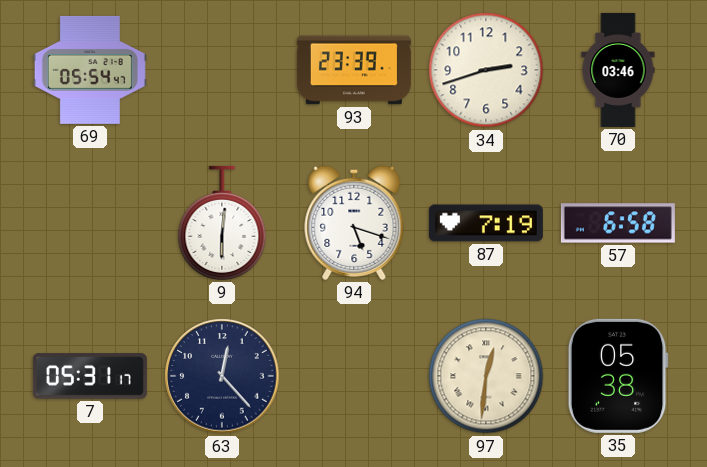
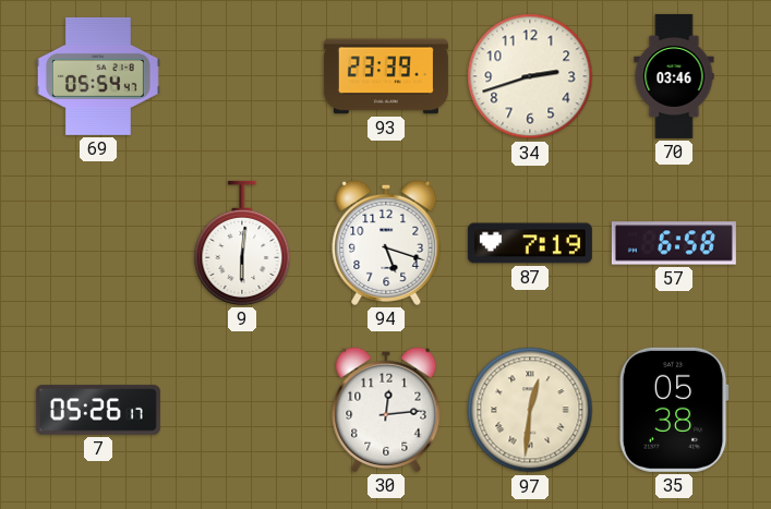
7: 05:31 -> 05:26
63: 12:23 -> none
30: none -> 12:14
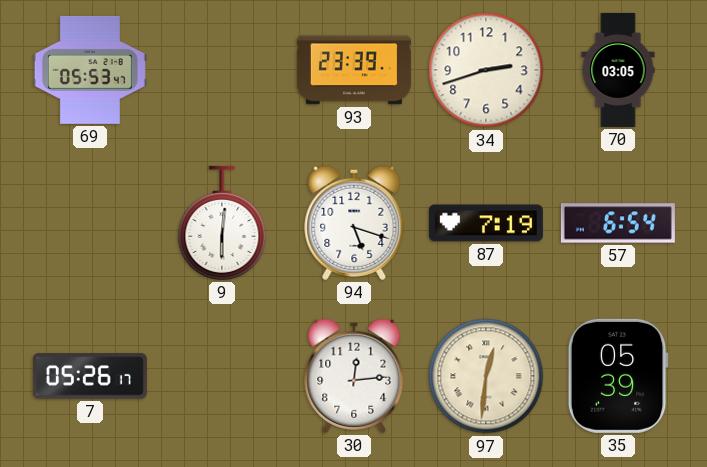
69: 05:54 -> 05:53
70: 03:46 -> 03:05
57: 6:58 -> 6:54
35: 05:38 -> 05:39
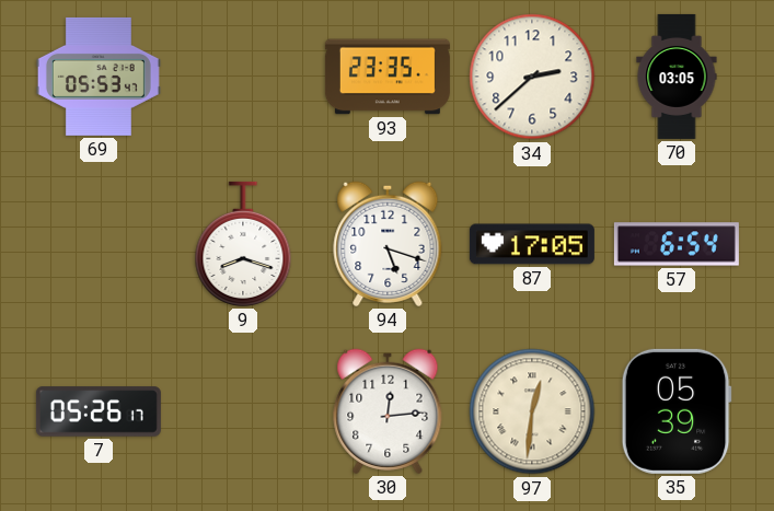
93: 23:39 -> 23:35
34: 2:42 -> 2:38
9: 6:01 -> 8:18
87: 7:19 -> 17:05
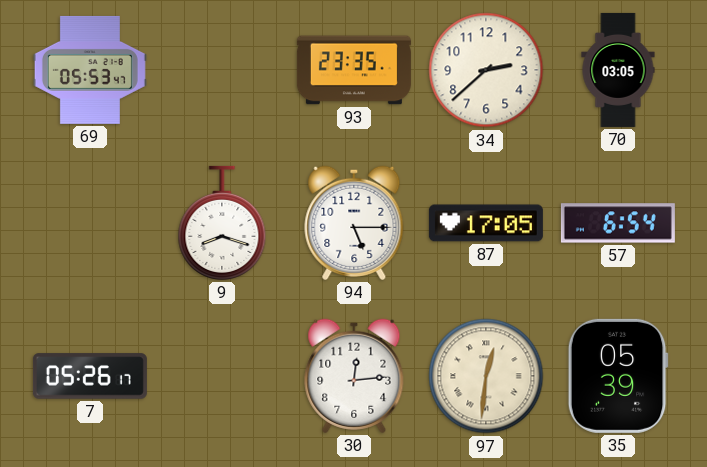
94: 5:18 -> 5:15
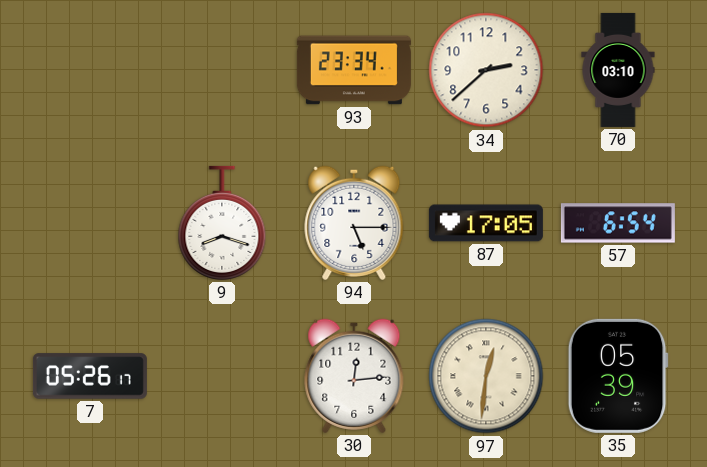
69: 05:53 -> none
93: 23:35 -> 23:34
70: 03:05 -> 03:10
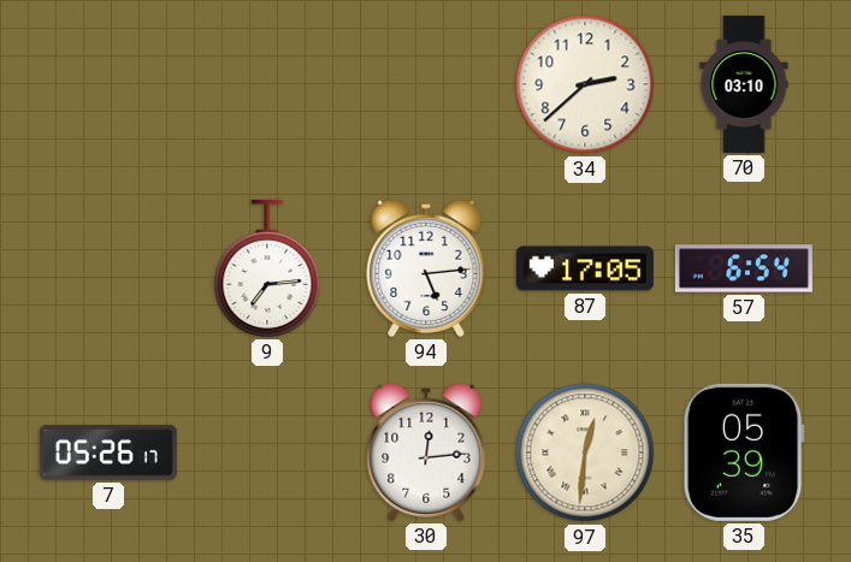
93: 23:34 -> none
9: 8:18 -> 7:14
94: 5:15 -> 5:14
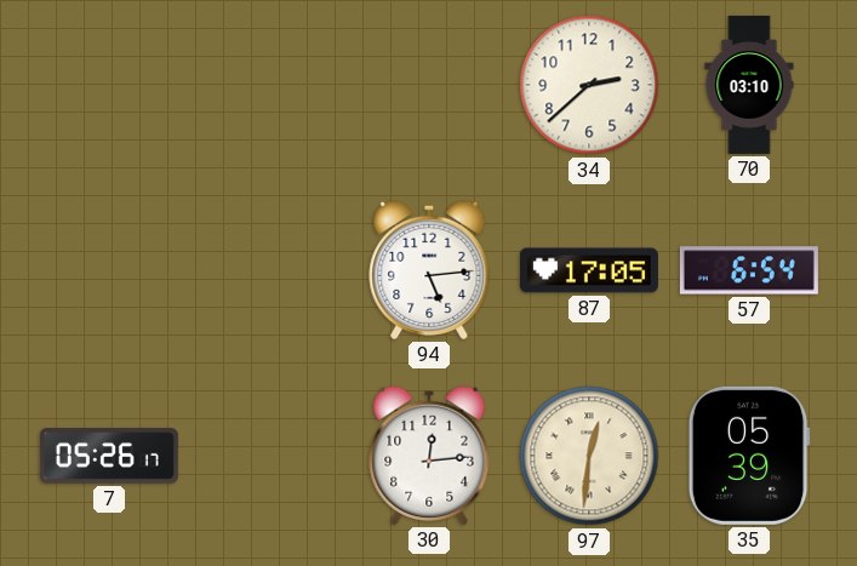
9: 7:14 -> none
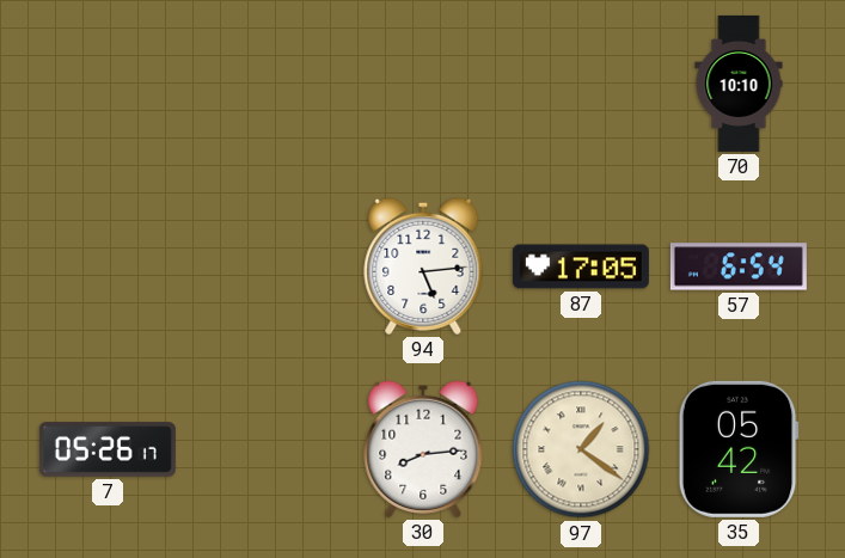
34: 2:38 -> none
70: 03:10 -> 10:10
30: 12:14 -> 8:14
97: 12:31 -> 1:21
35: 05:39 -> 05:42
